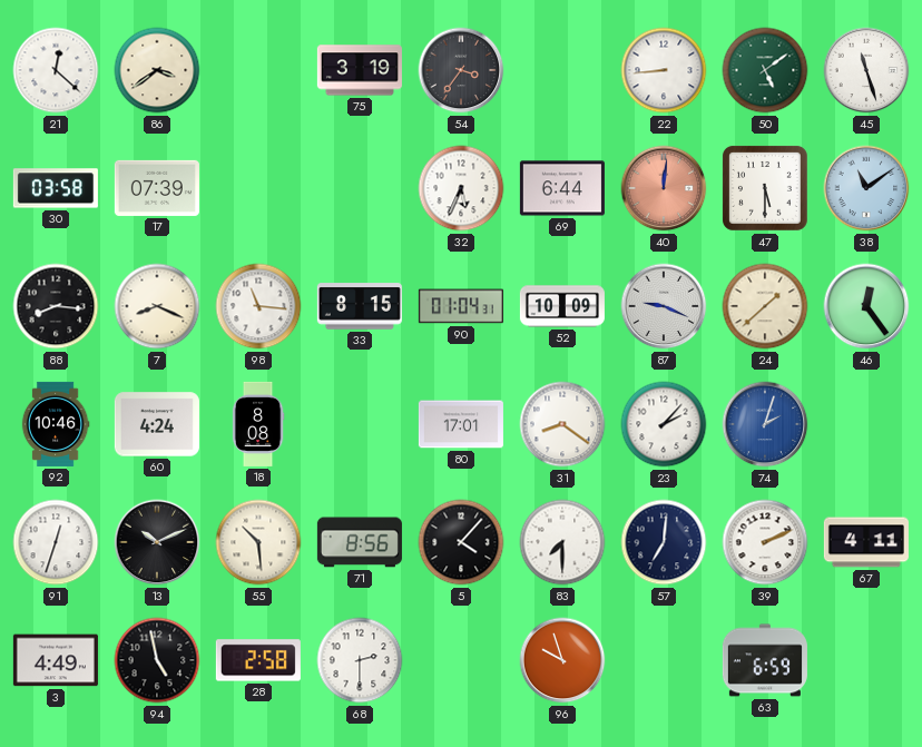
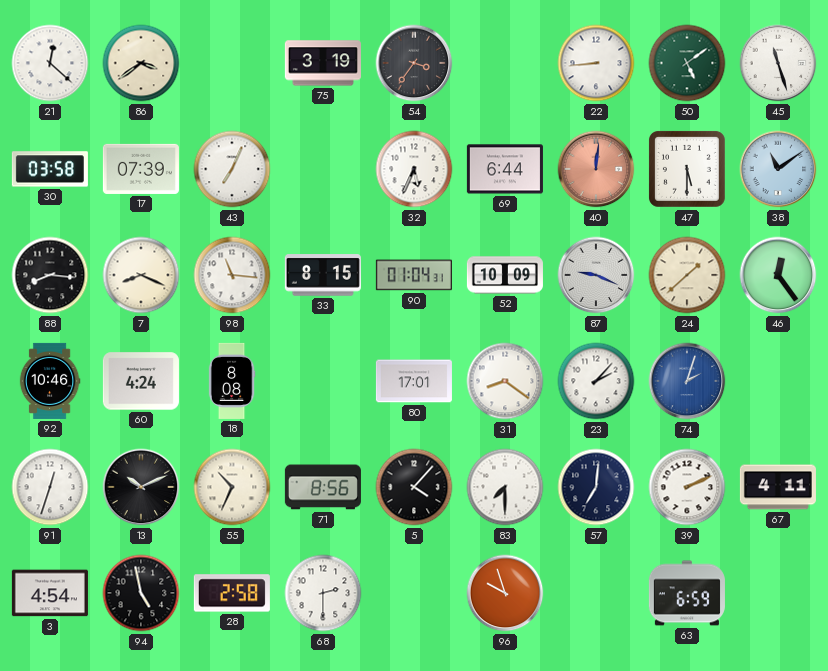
43: none -> 7:04
55: 10:29 -> 10:34
3: 4:49 -> 4:54
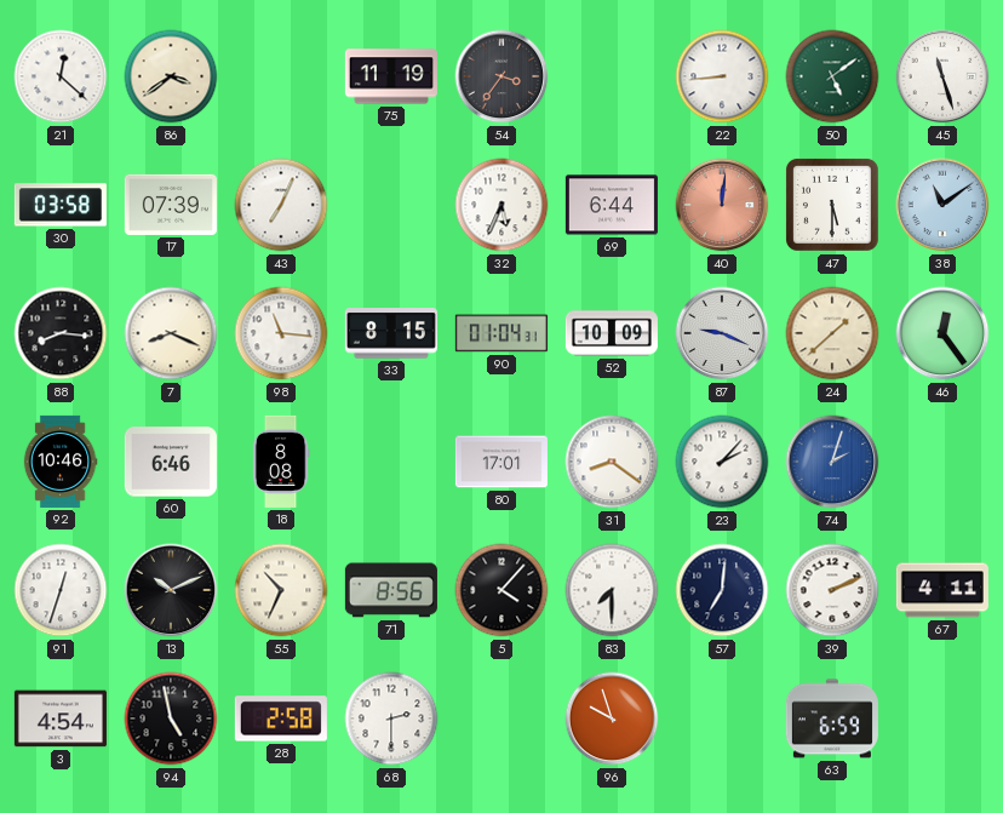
75: 3:19 -> 11:19
60: 4:24 -> 6:46
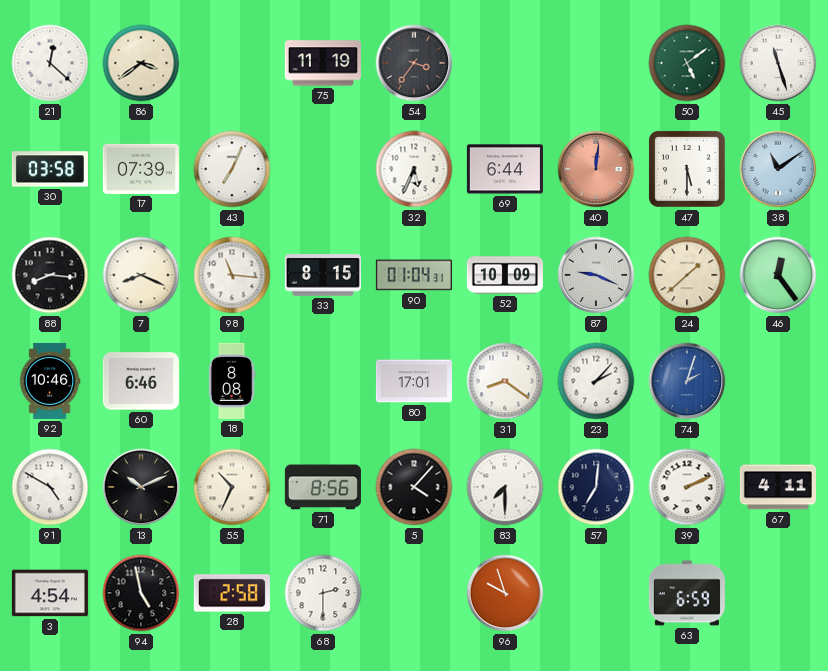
22: 8:44 -> none
91: 12:33 -> 4:50
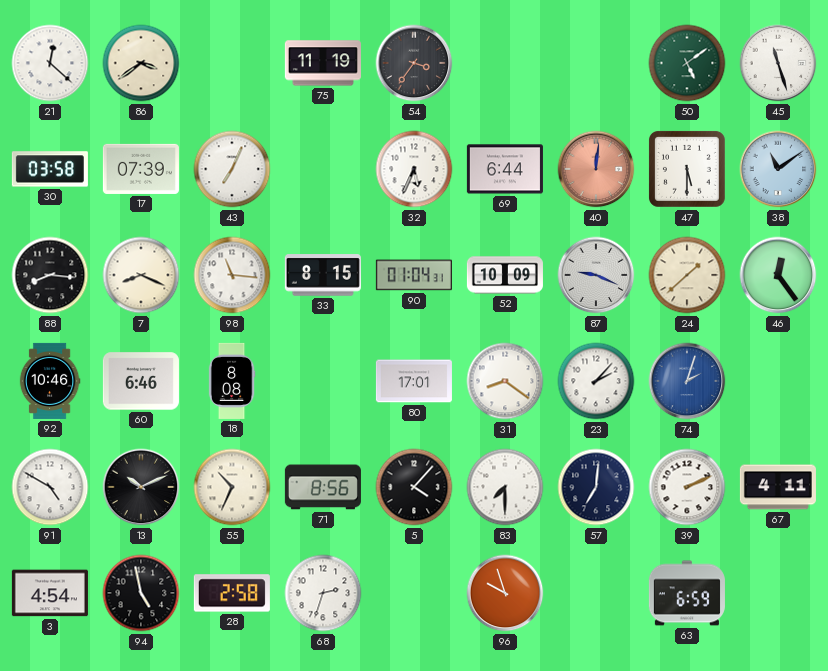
68: 2:30 -> 2:33
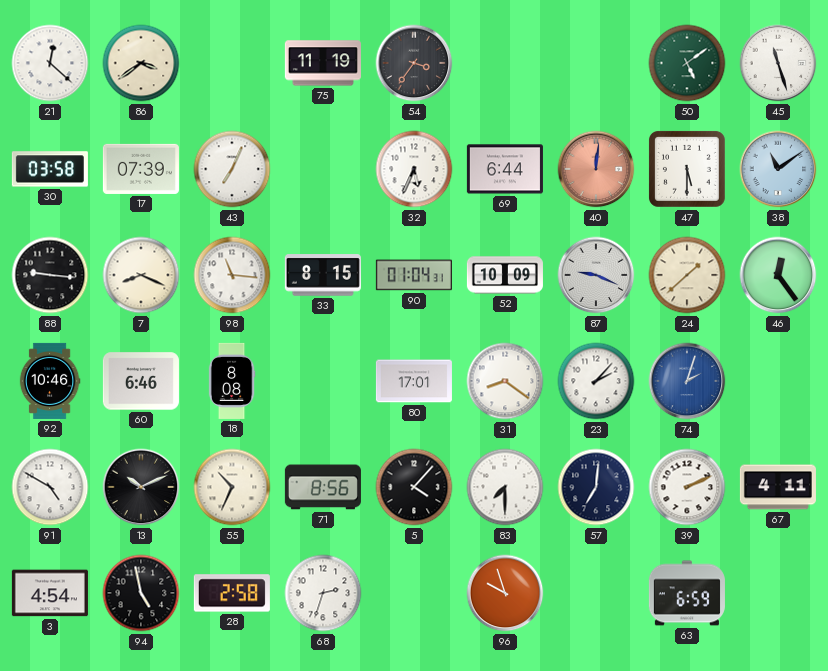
88: 8:16 -> 9:16
